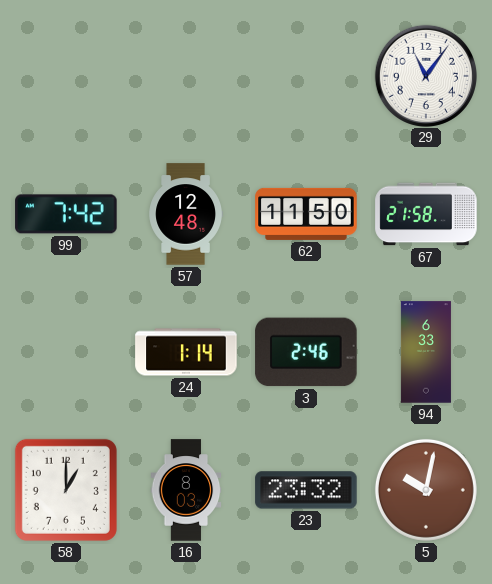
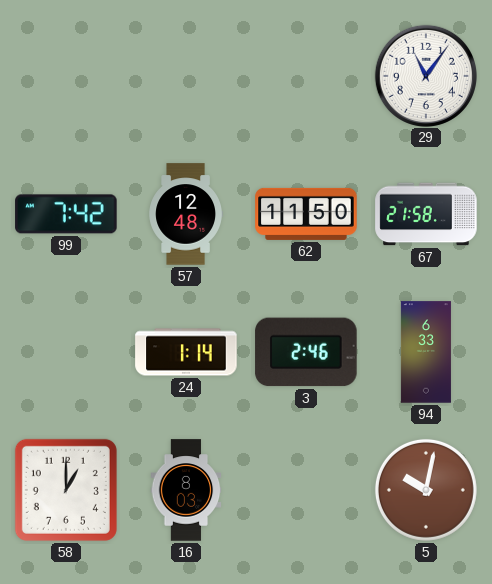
23: 23:32 -> none
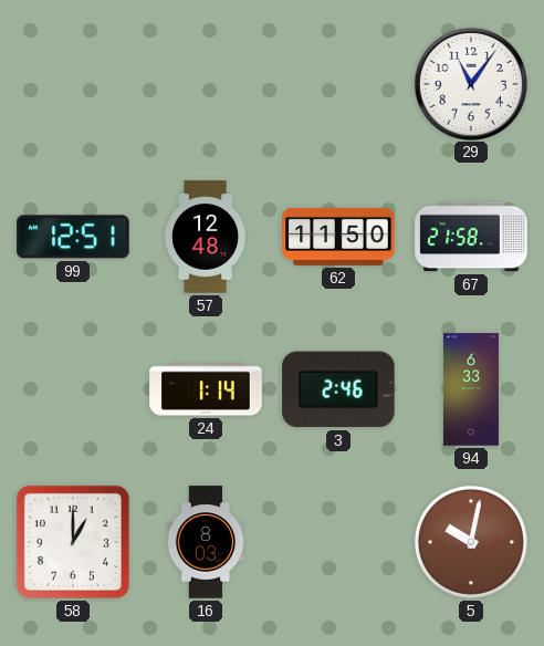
99: 7:42 -> 12:51
